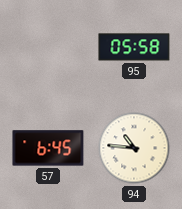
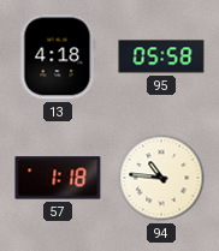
13: none -> 4:18
57: 6:45 -> 1:18
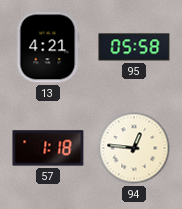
13: 4:18 -> 4:21
94: 10:46 -> 12:46
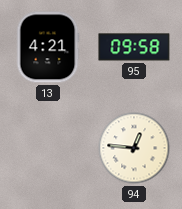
95: 05:58 -> 09:58
57: 1:18 -> none
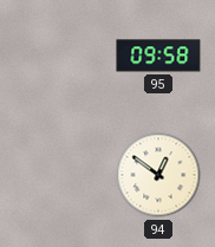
13: 4:21 -> none
94: 12:46 -> 12:51
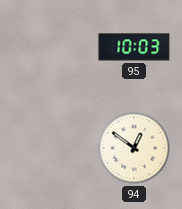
95: 09:58 -> 10:03
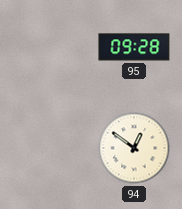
95: 10:03 -> 09:28
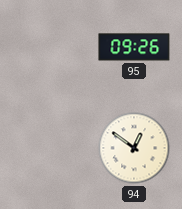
95: 09:28 -> 09:26
